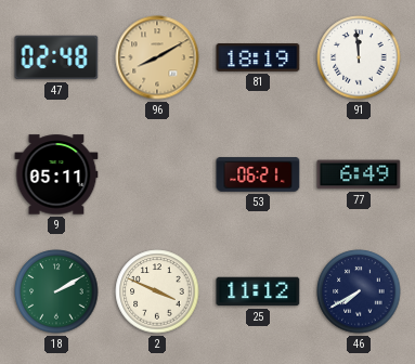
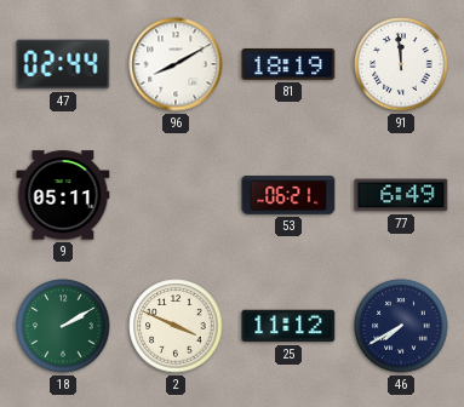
47: 02:48 -> 02:44
96 dial: champagne -> white
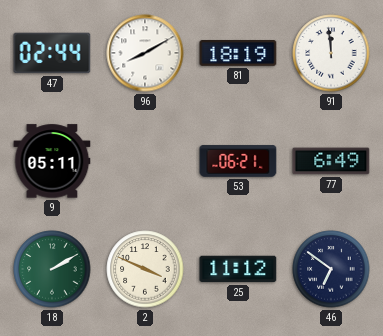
46: 7:40 -> 6:51
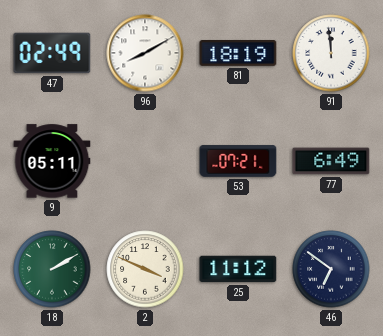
47: 02:44 -> 02:49
53: 06:21 -> 07:21
